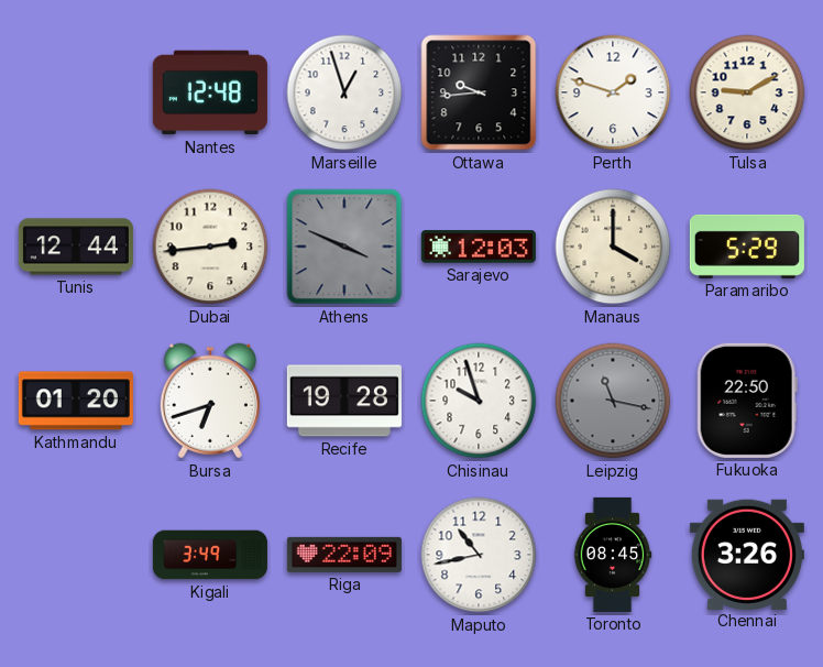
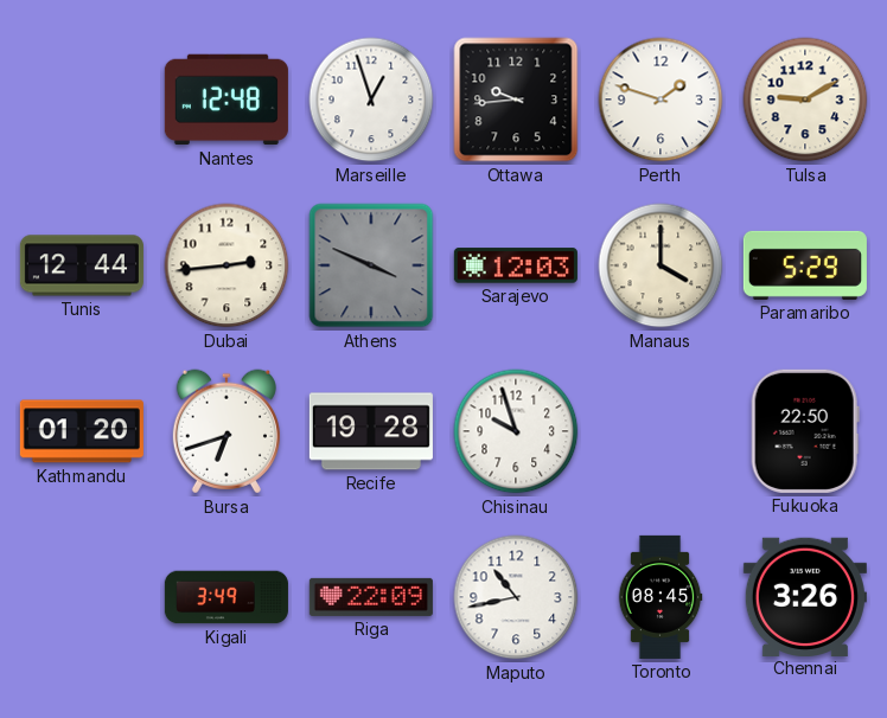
Leipzig: 11:17 -> none
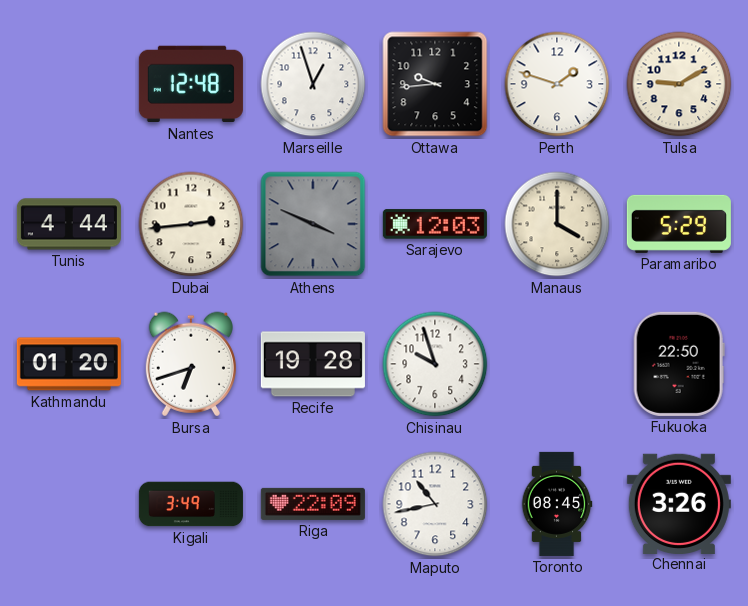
Tunis: 12:44 -> 4:44
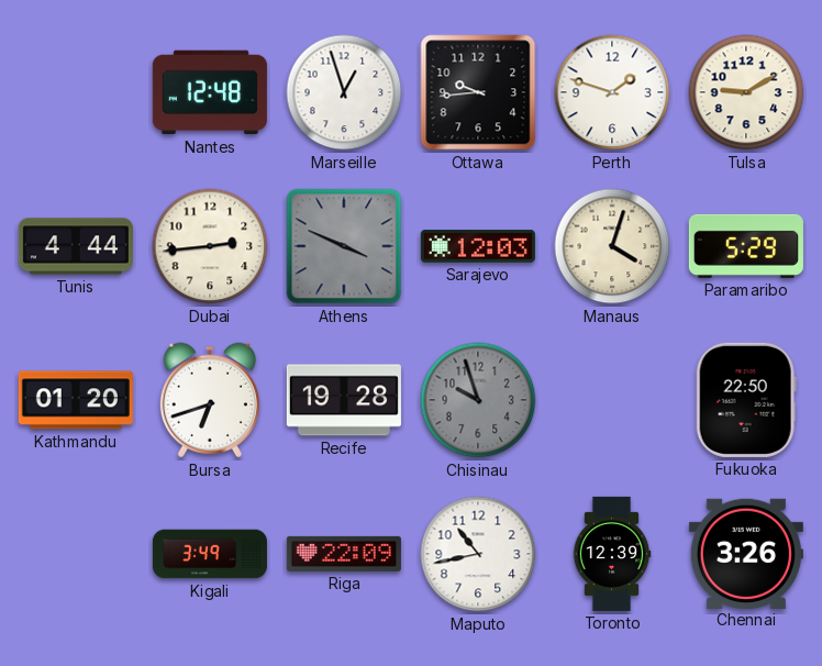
Manaus: 4:00 -> 4:03
Chisinau dial: white -> grey
Toronto: 08:45 -> 12:39
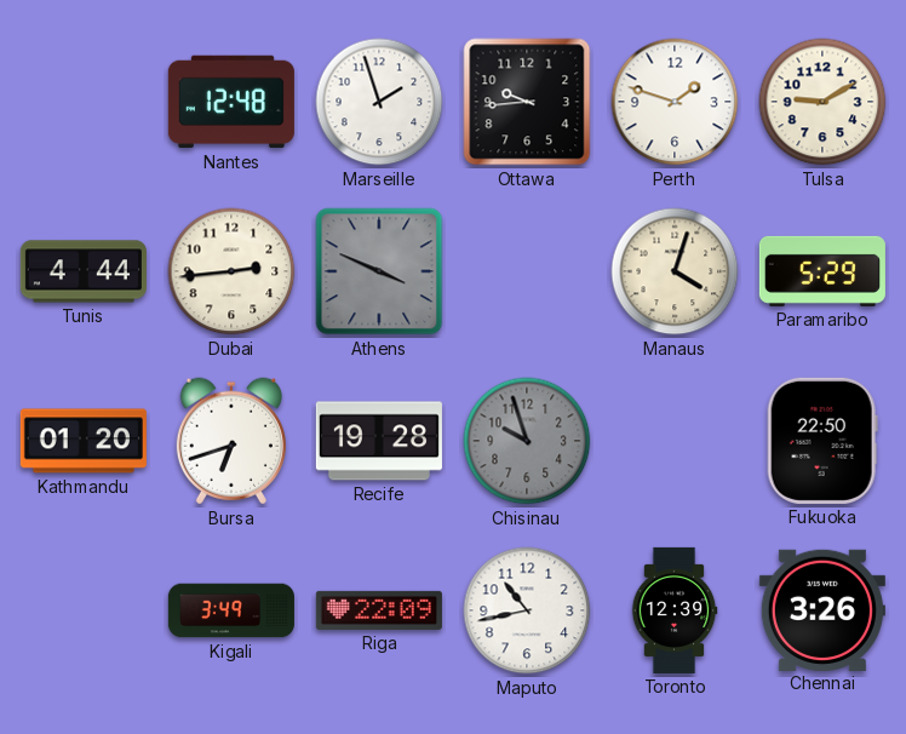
Marseille: 12:57 -> 1:57
Sarajevo: 12:03 -> none
